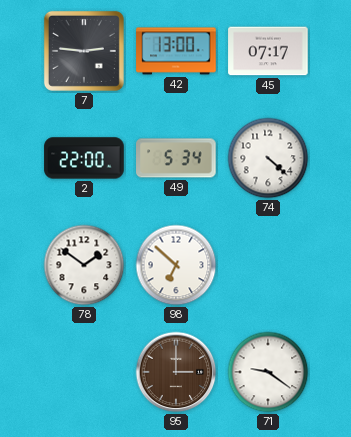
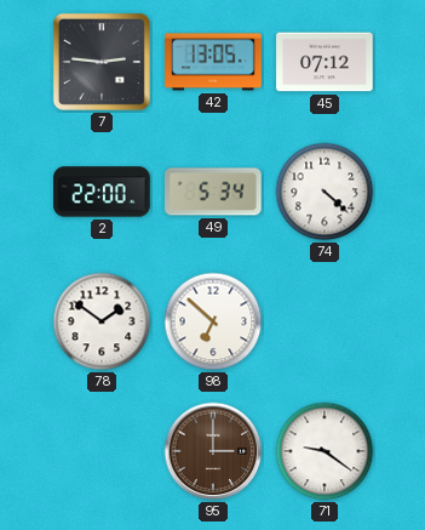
42: 13:00 -> 13:05
45: 07:17 -> 07:12
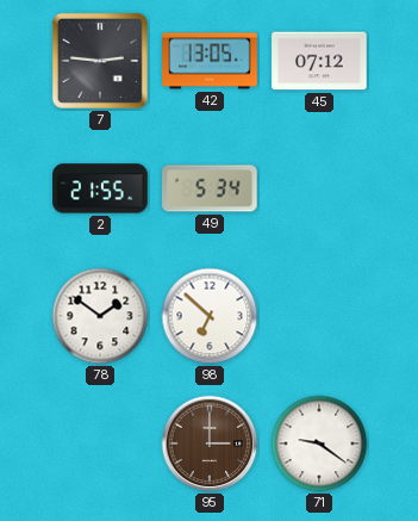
2: 22:00 -> 21:55
74: 4:22 -> none
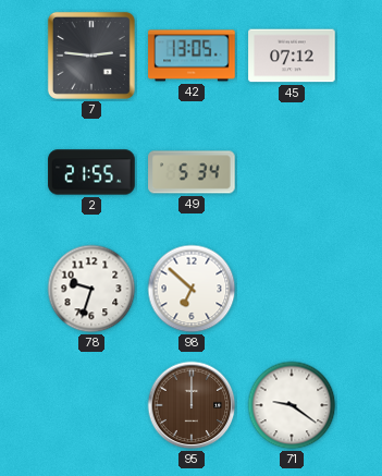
78: 1:51 -> 9:33
95: 3:00 -> 12:00
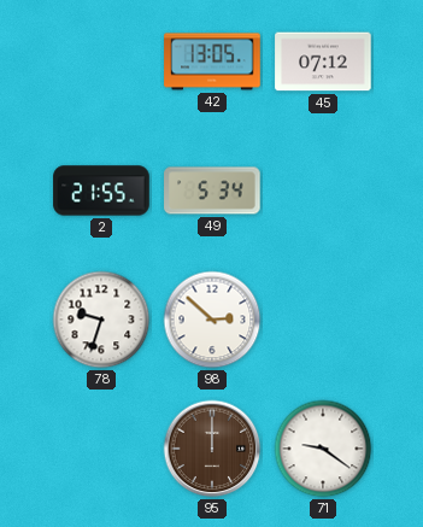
7: 2:46 -> none
98: 6:52 -> 2:52
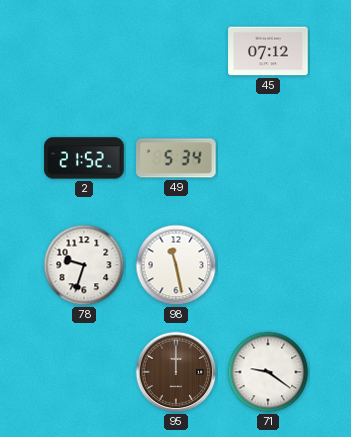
42: 13:05 -> none
2: 21:55 -> 21:52
98: 2:52 -> 11:28
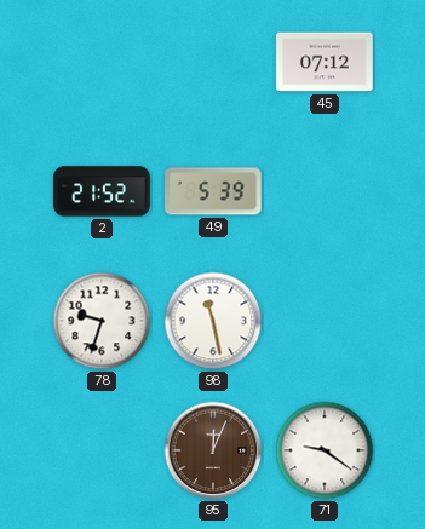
49: 5:34 -> 5:39
95: 12:00 -> 12:04
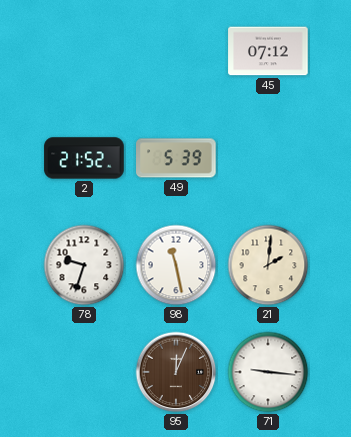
21: none -> 2:01
71: 9:21 -> 9:16
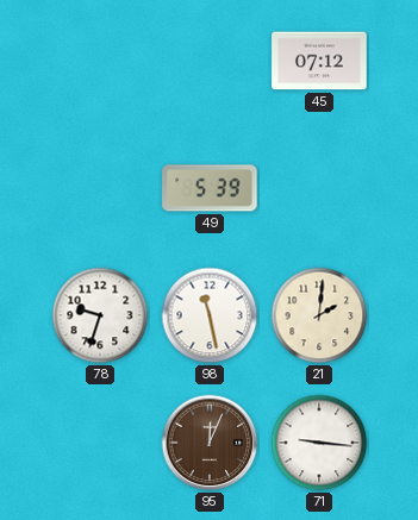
2: 21:52 -> none
